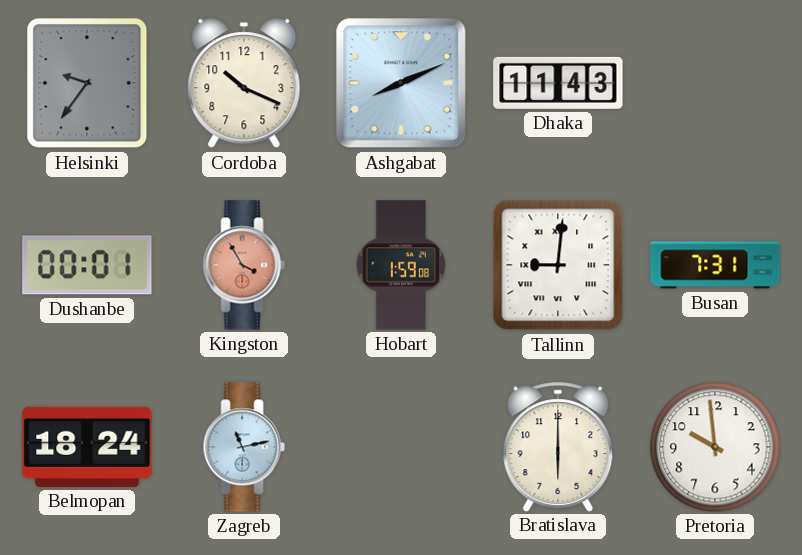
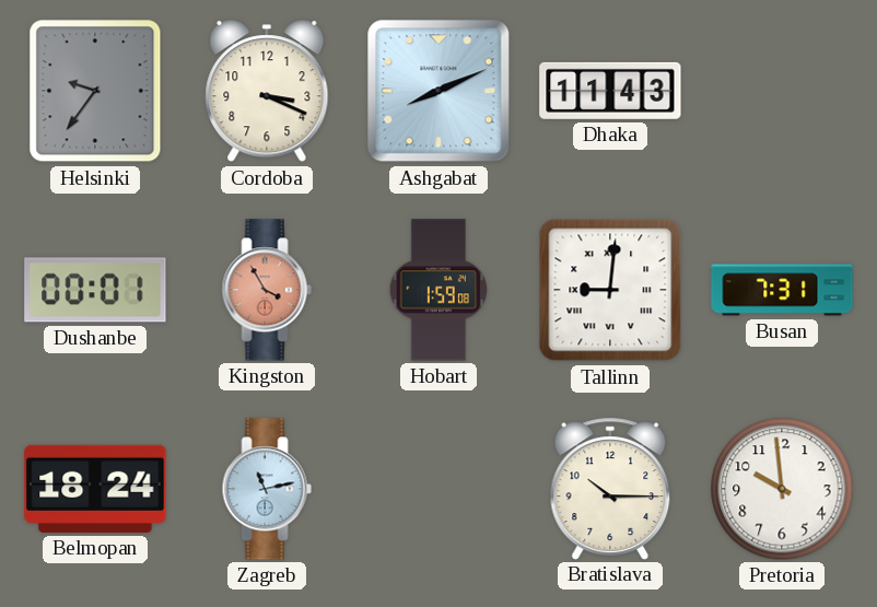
Cordoba: 10:19 -> 3:19
Bratislava: 6:00 -> 10:15
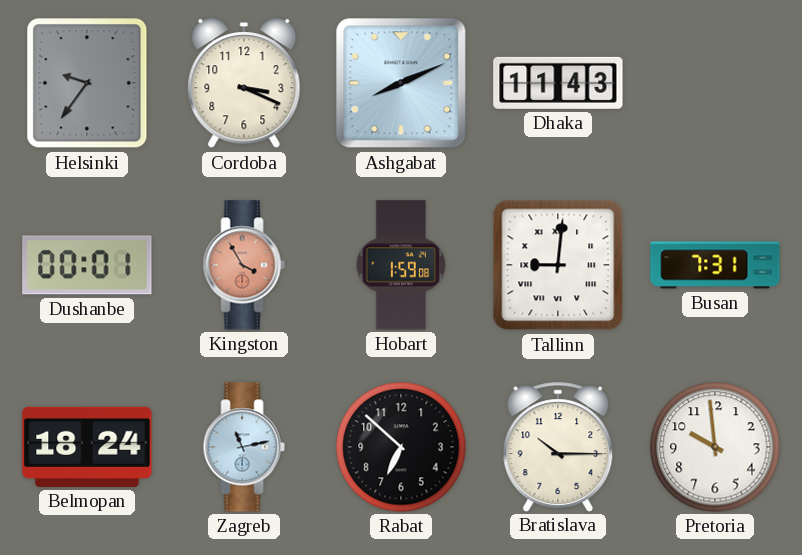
Rabat: none -> 6:52
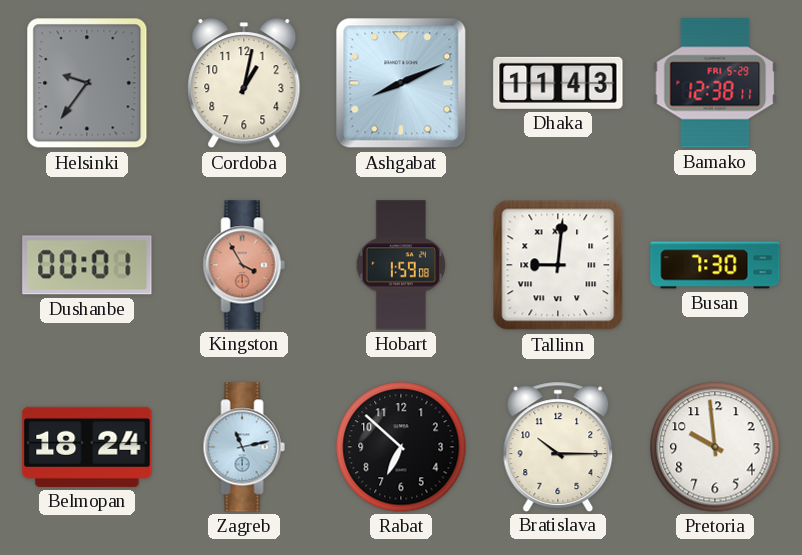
Cordoba: 3:19 -> 1:02
Bamako: none -> 12:38
Busan: 7:31 -> 7:30
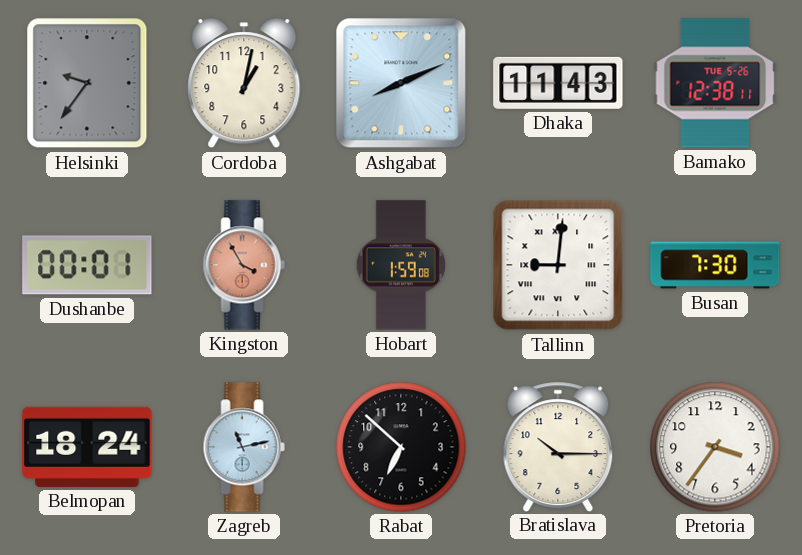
Bamako date: FRI 5-29 -> TUE 5-26
Pretoria: 9:59 -> 3:36
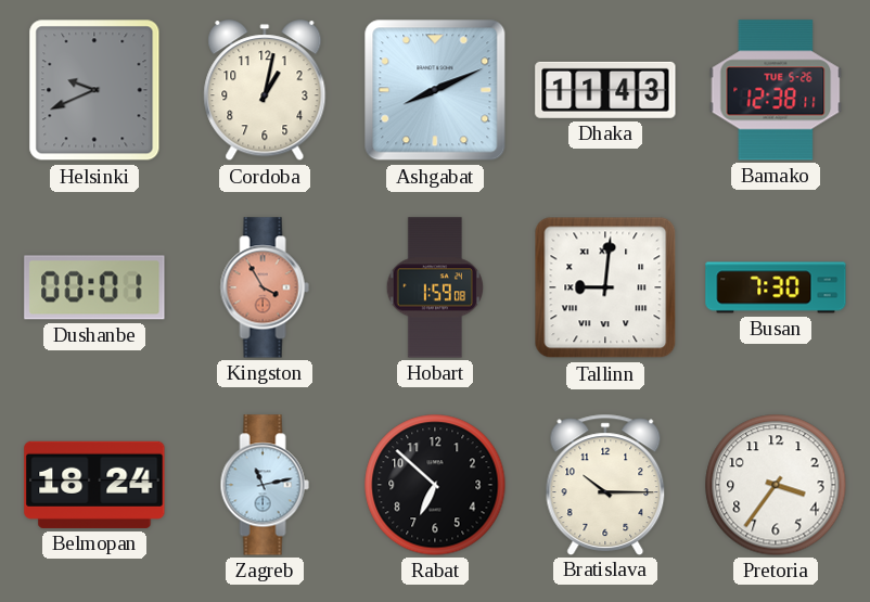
Helsinki: 9:36 -> 9:41
